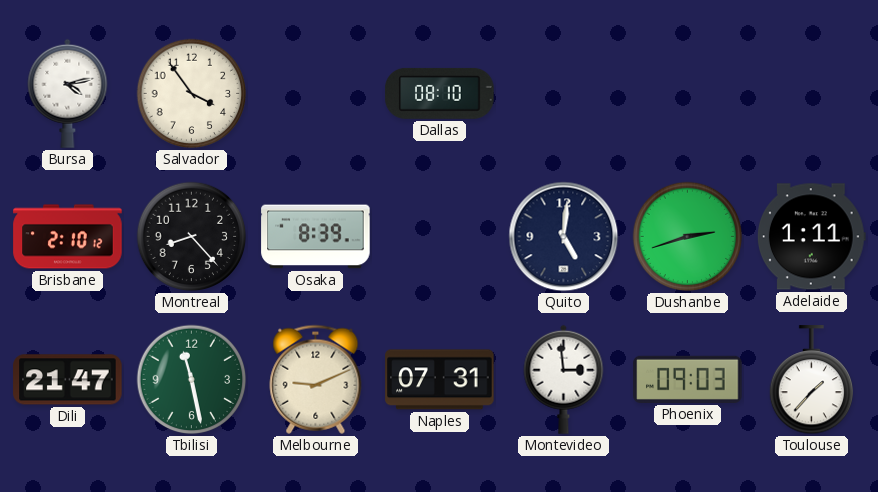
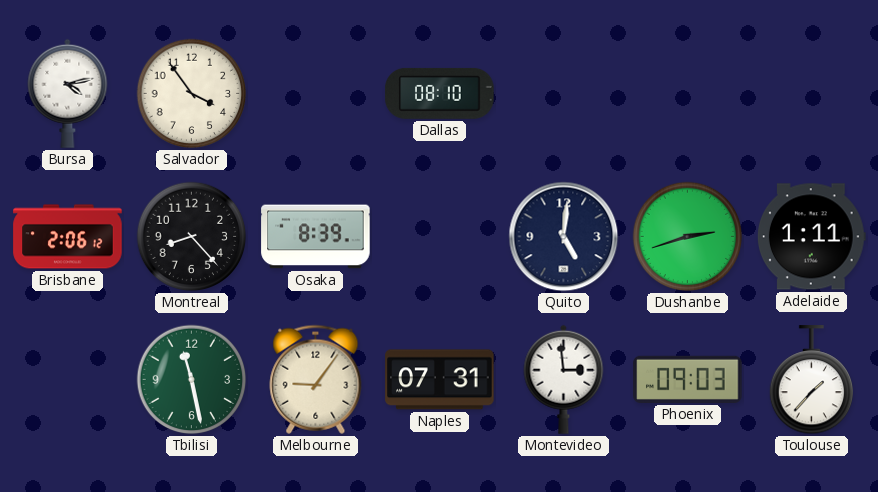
Brisbane: 2:10 -> 2:06
Dili: 21:47 -> none
Melbourne: 9:11 -> 9:06
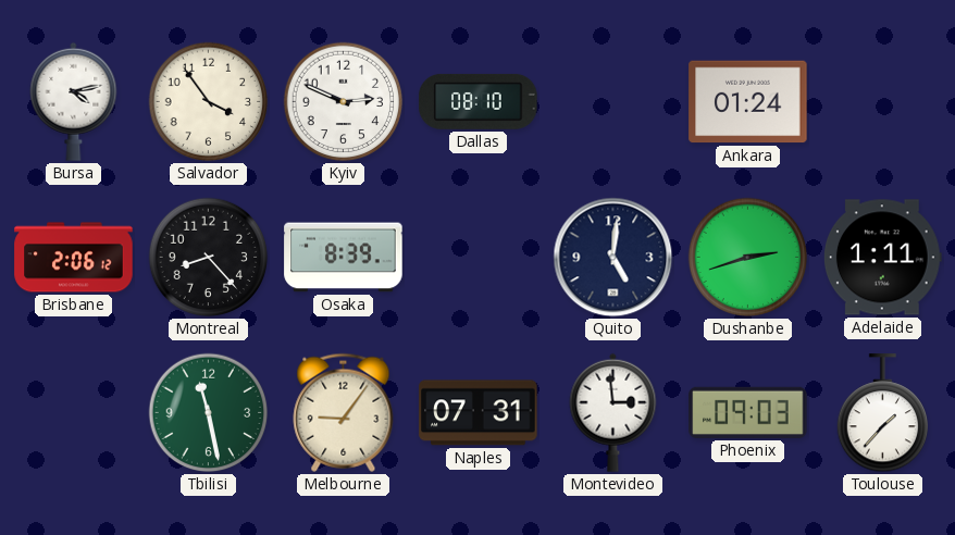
Kyiv: none -> 2:49
Ankara: none -> 01:24
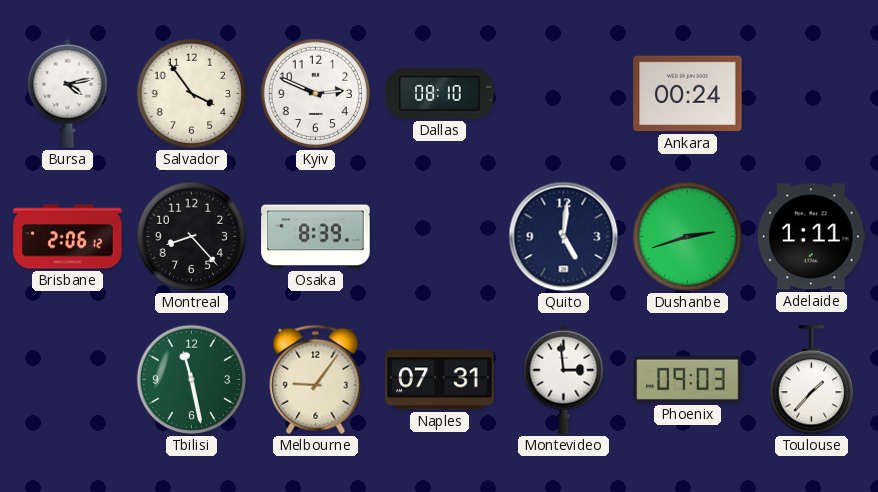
Ankara: 01:24 -> 00:24
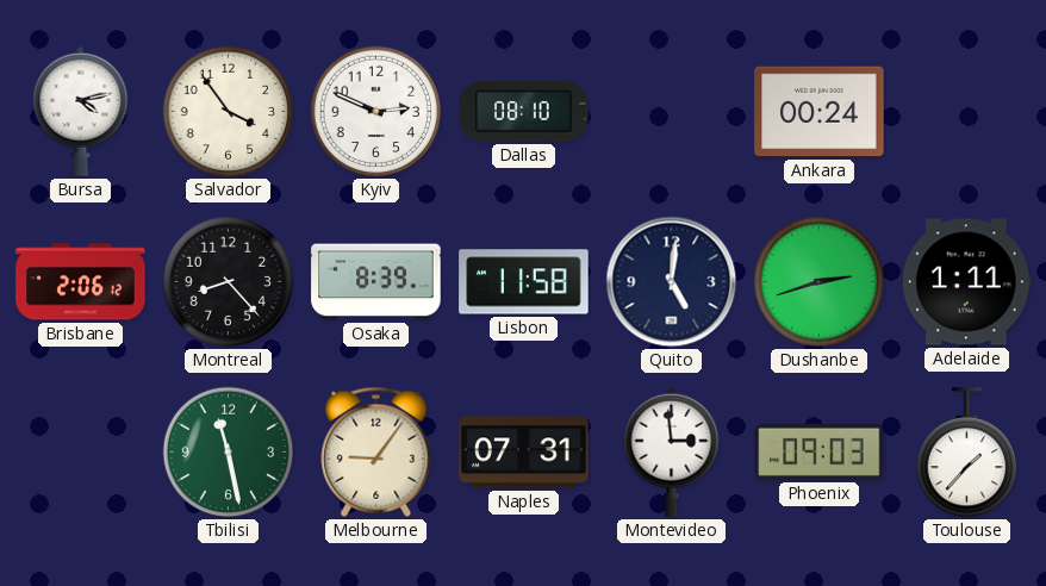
Lisbon: none -> 11:58
